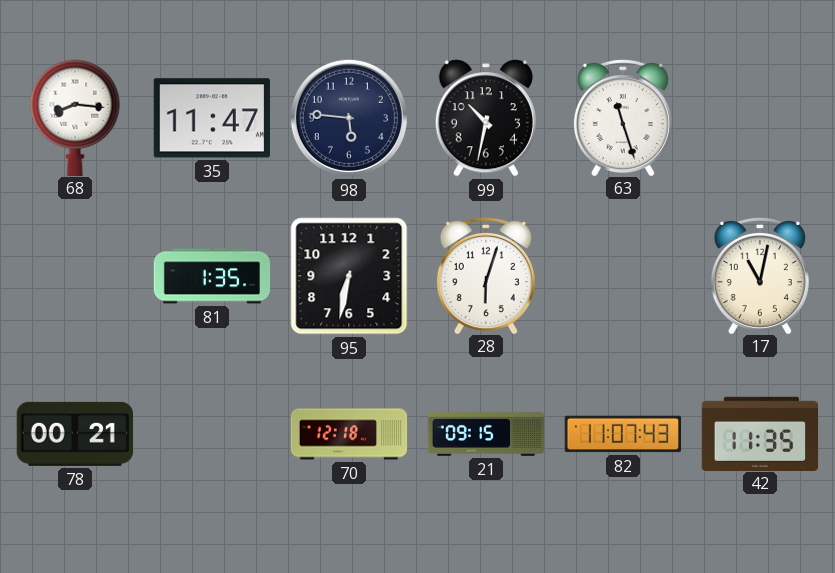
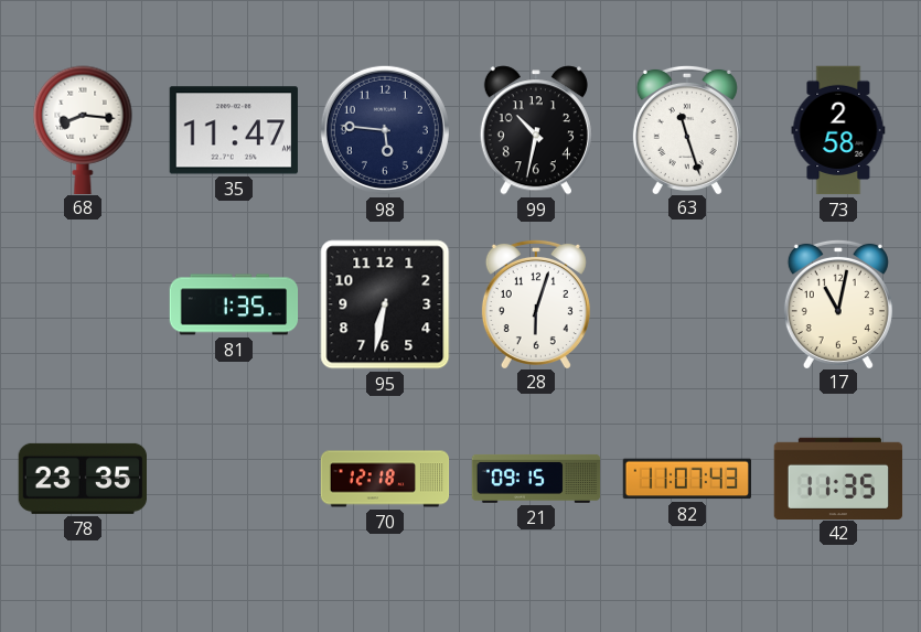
73: none -> 2:58
78: 00:21 -> 23:35
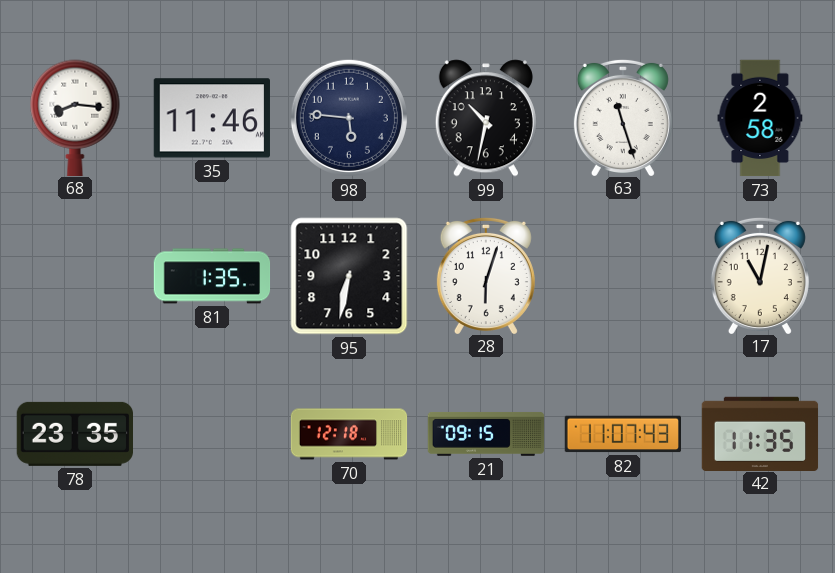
35: 11:47 -> 11:46
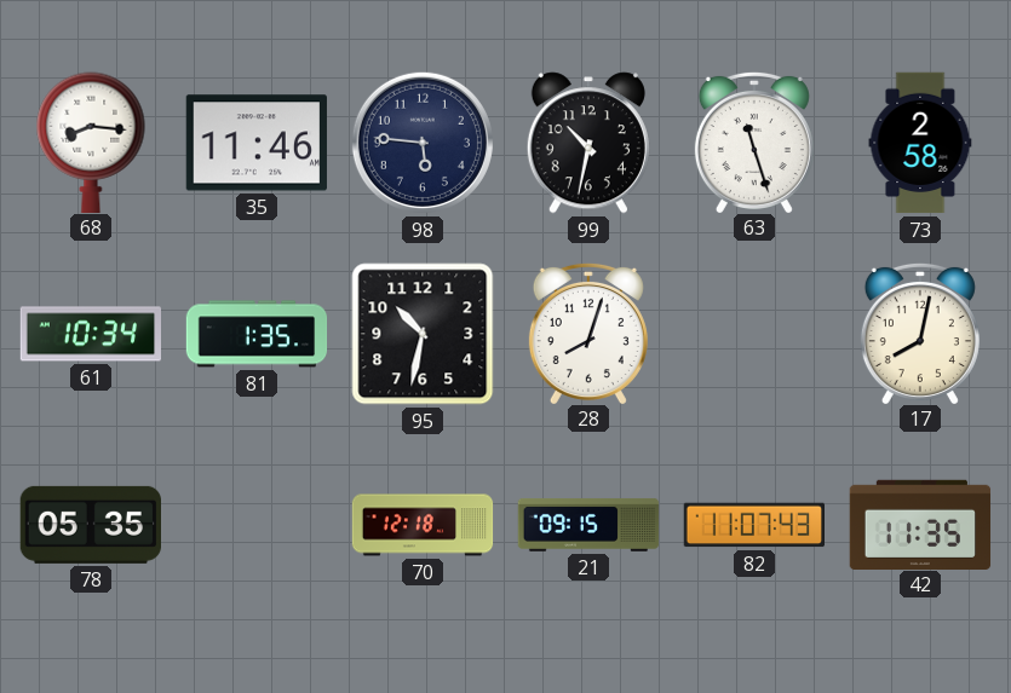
61: none -> 10:34
95: 6:32 -> 10:32
28: 6:03 -> 8:03
17: 11:02 -> 8:02
78: 23:35 -> 05:35
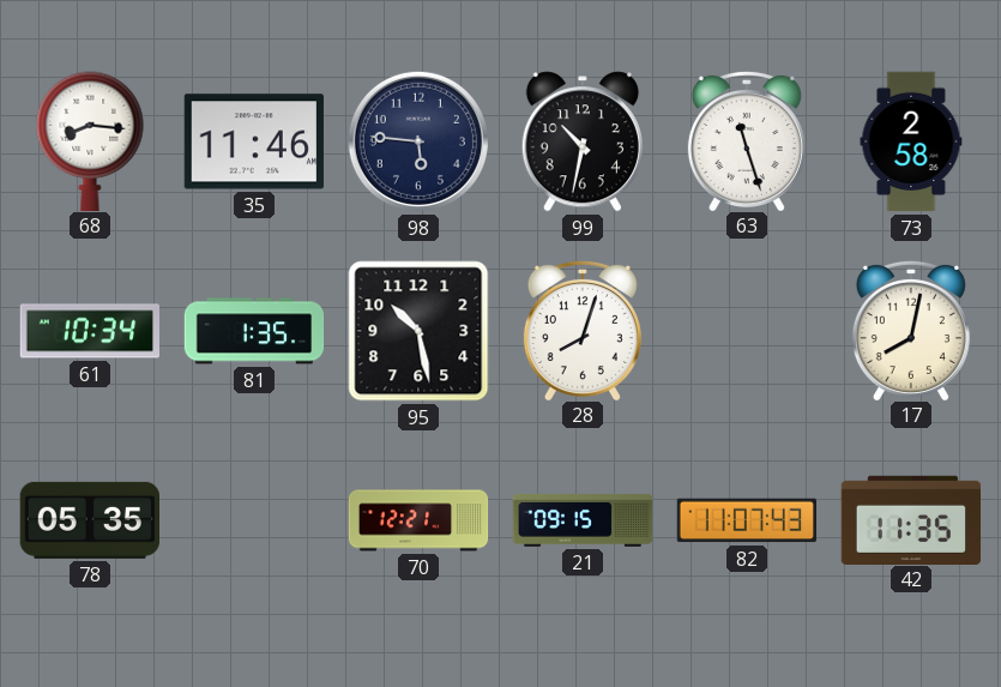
95: 10:32 -> 10:28
70: 12:18 -> 12:21
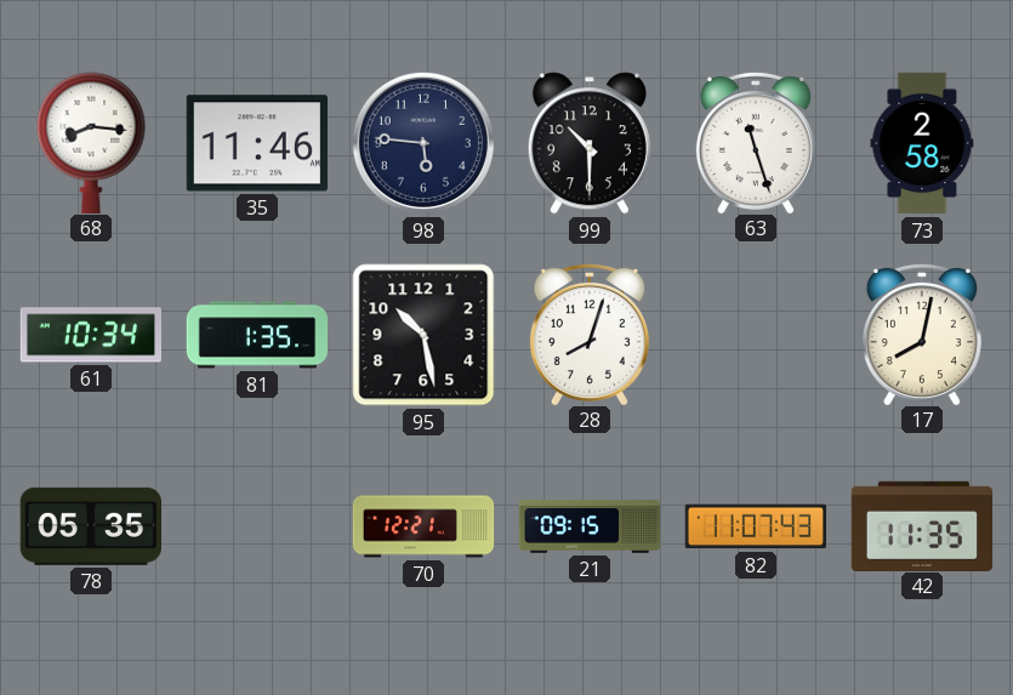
99: 10:32 -> 10:30
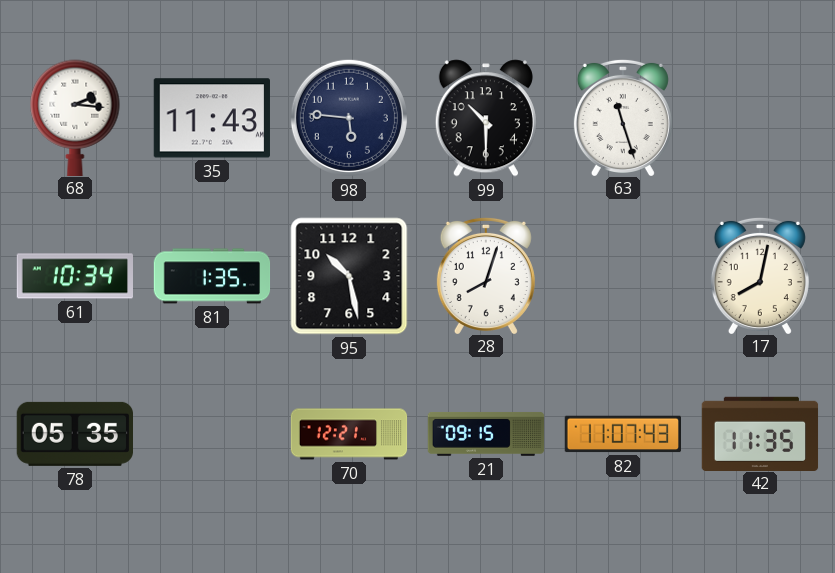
68: 8:16 -> 2:16
35: 11:46 -> 11:43
73: 2:58 -> none
